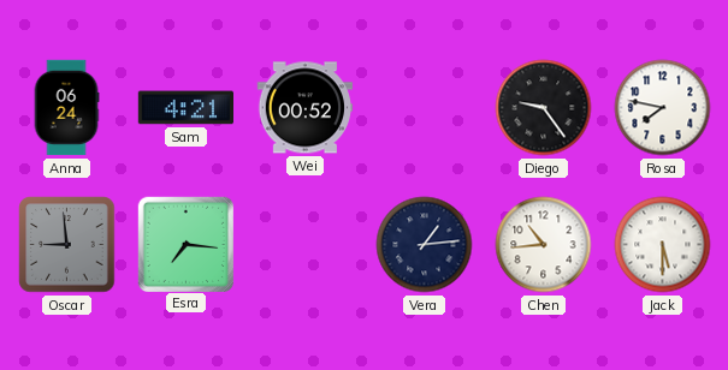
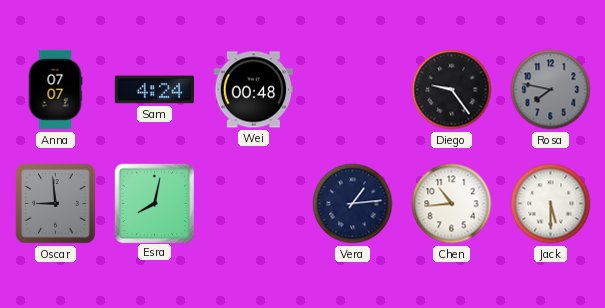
Anna: 06:24 -> 07:07
Sam: 4:21 -> 4:24
Wei: 00:52 -> 00:48
Rosa dial: white -> grey
Esra: 7:16 -> 8:02
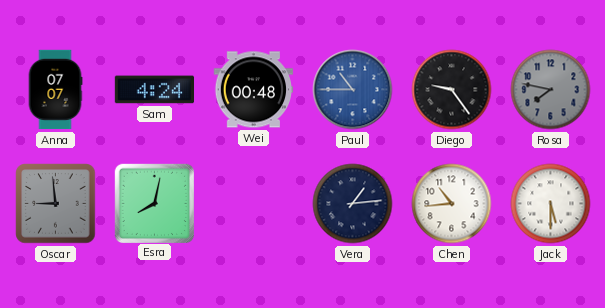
Paul: none -> 10:45
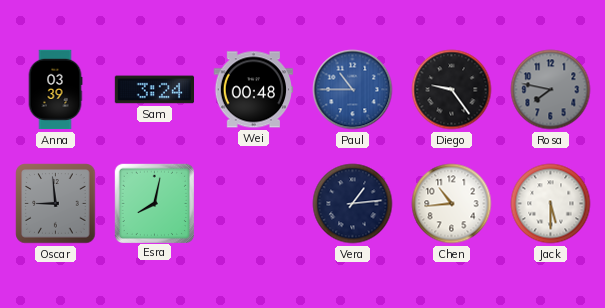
Anna: 07:07 -> 03:39
Sam: 4:24 -> 3:24
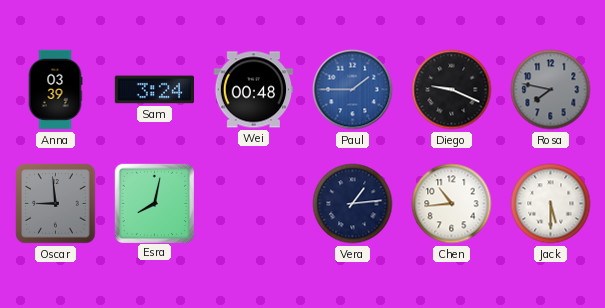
Paul: 10:45 -> 1:45
Diego: 9:24 -> 9:19
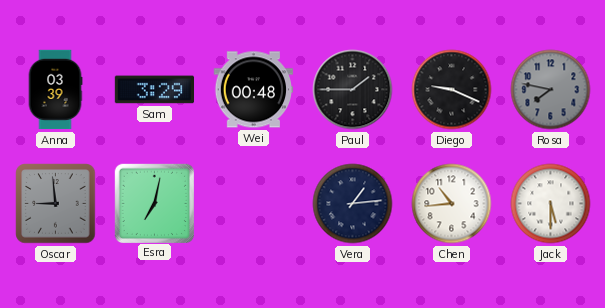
Sam: 3:24 -> 3:29
Paul dial: blue -> black
Esra: 8:02 -> 7:02
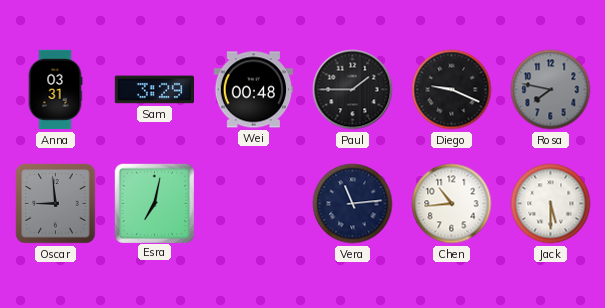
Anna: 03:39 -> 03:31
Vera: 1:14 -> 11:14
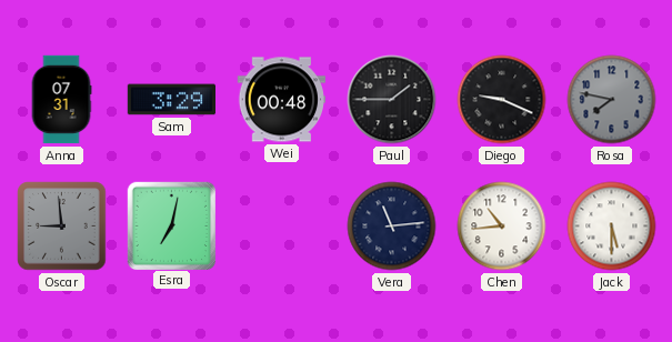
Anna: 03:31 -> 07:31
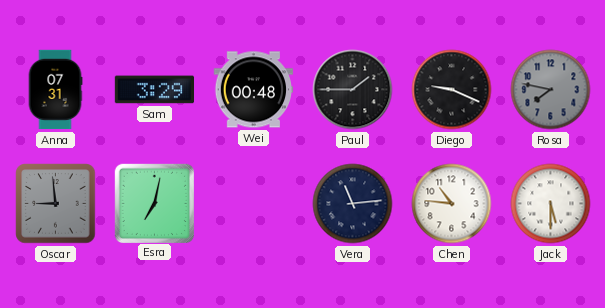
Chen: 10:44 -> 10:46
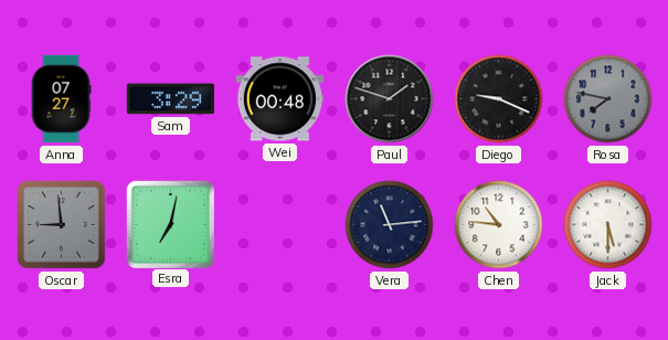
Anna: 07:31 -> 07:27
Paul: 1:45 -> 1:48
